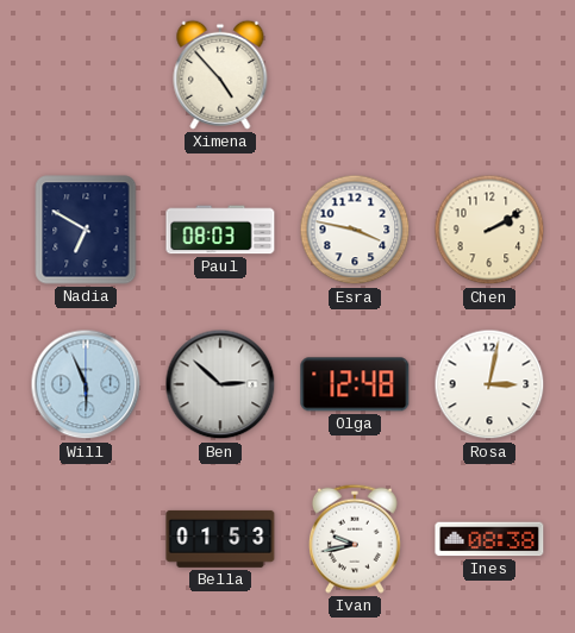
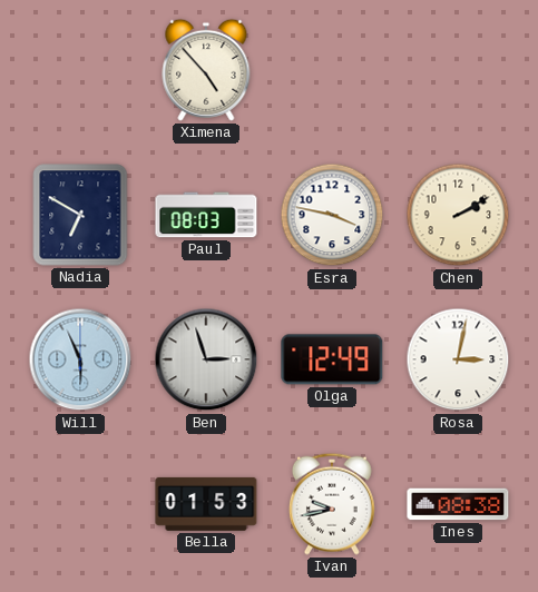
Ben: 2:52 -> 2:57
Olga: 12:48 -> 12:49
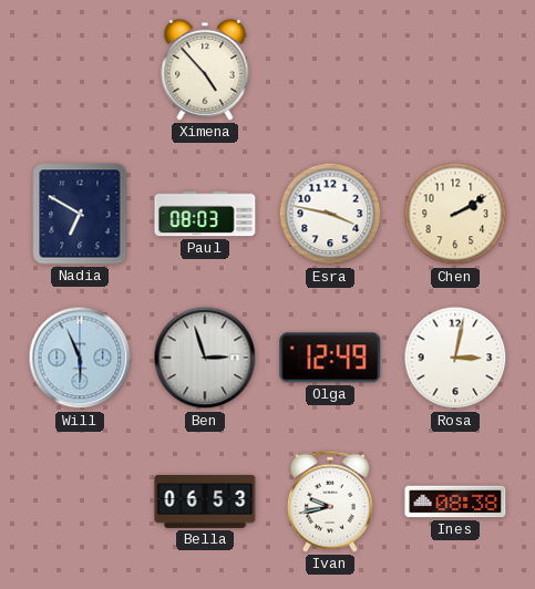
Bella: 01:53 -> 06:53
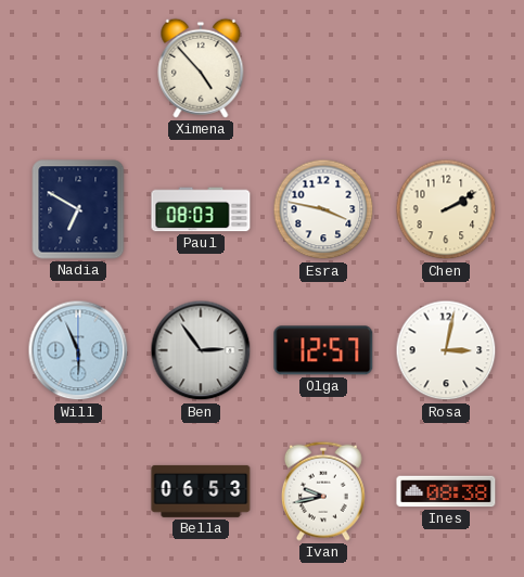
Ben: 2:57 -> 2:54
Olga: 12:49 -> 12:57
